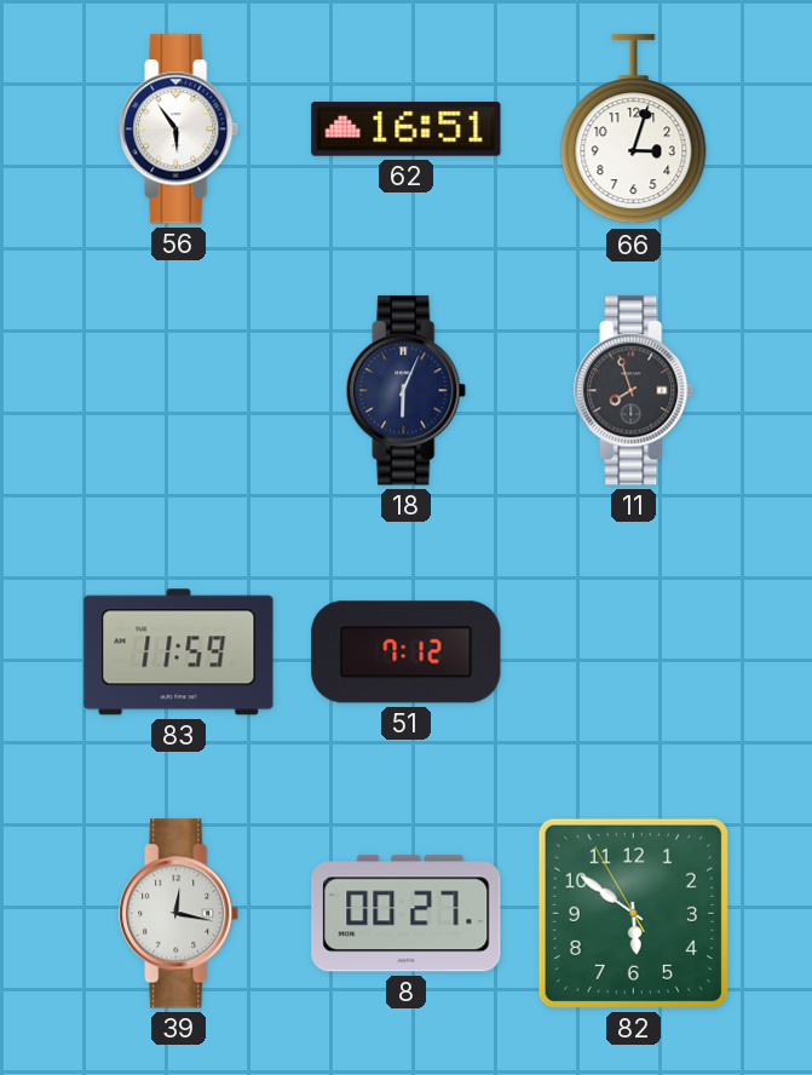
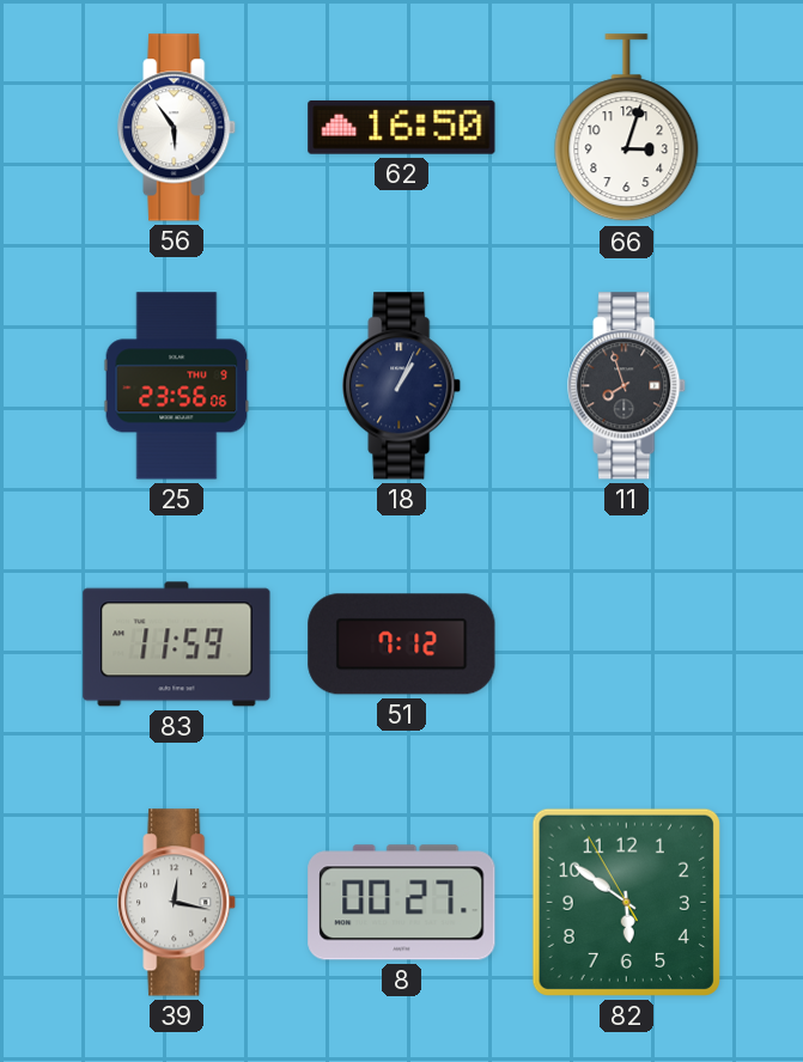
62: 16:51 -> 16:50
25: none -> 23:56
18: 6:04 -> 1:04
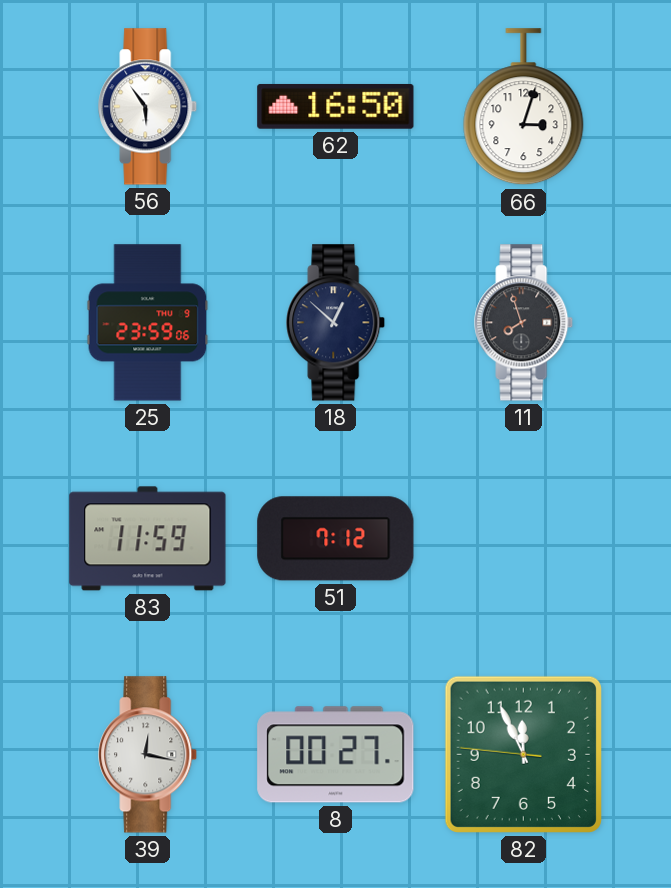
25: 23:56 -> 23:59
18: 1:04 -> 12:52
82: 5:50 -> 11:55
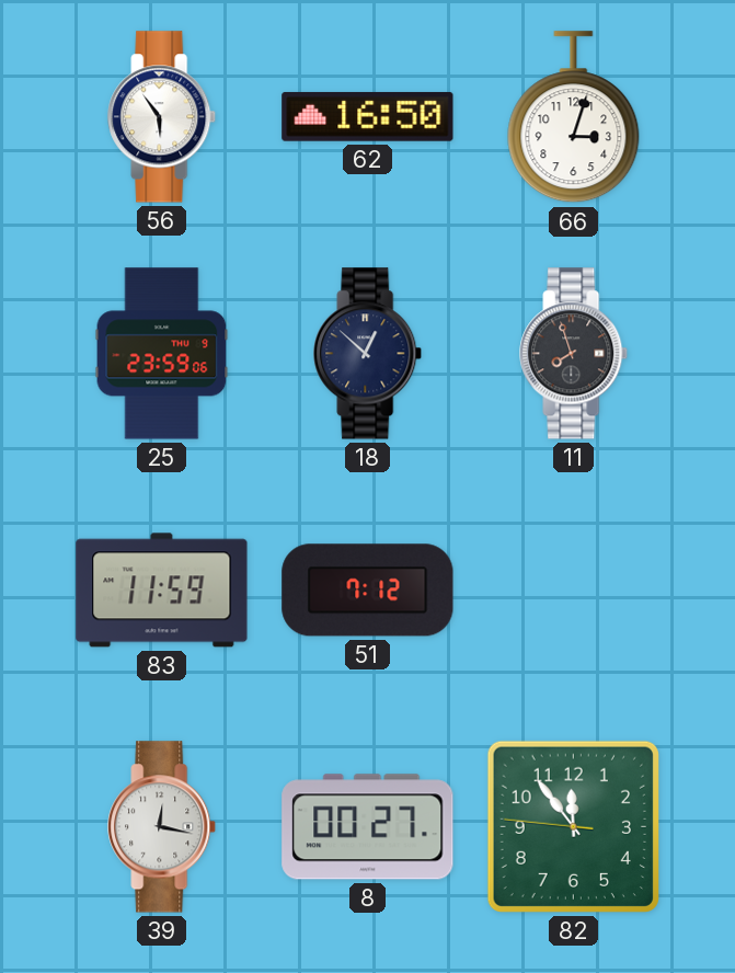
82: 11:55 -> 11:53
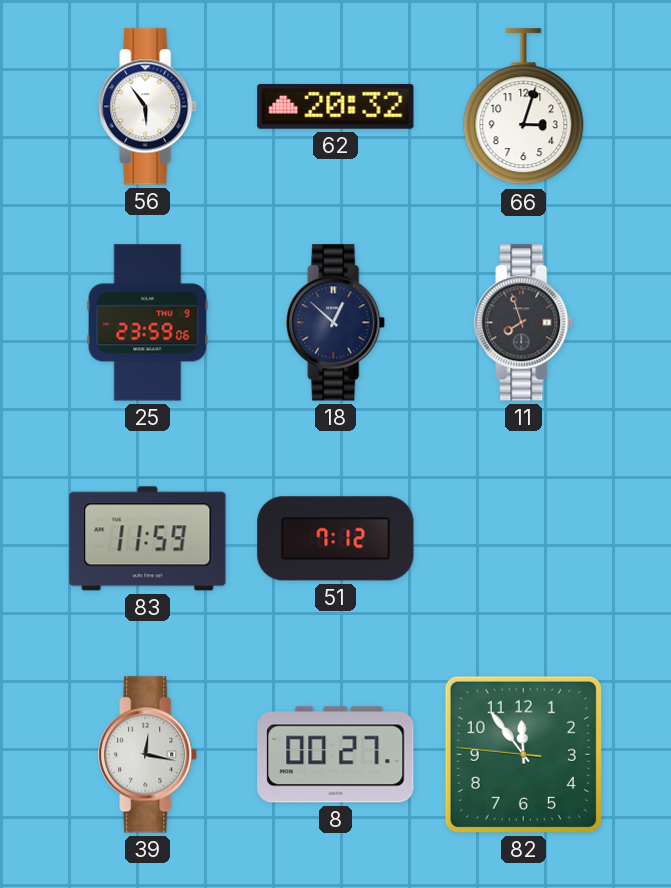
62: 16:50 -> 20:32
